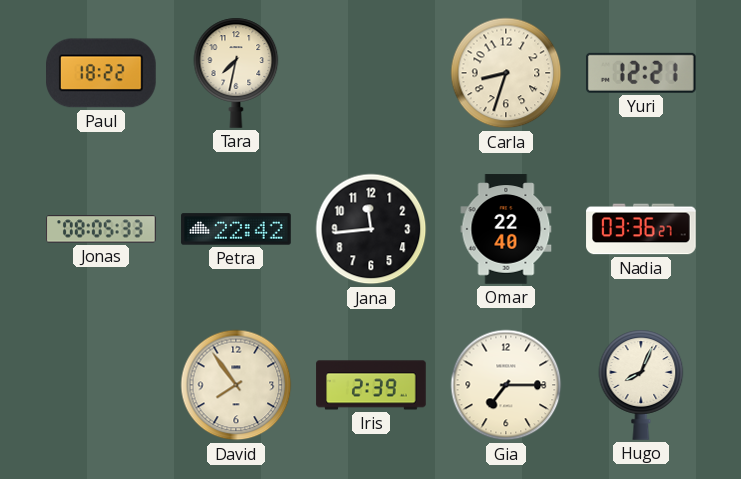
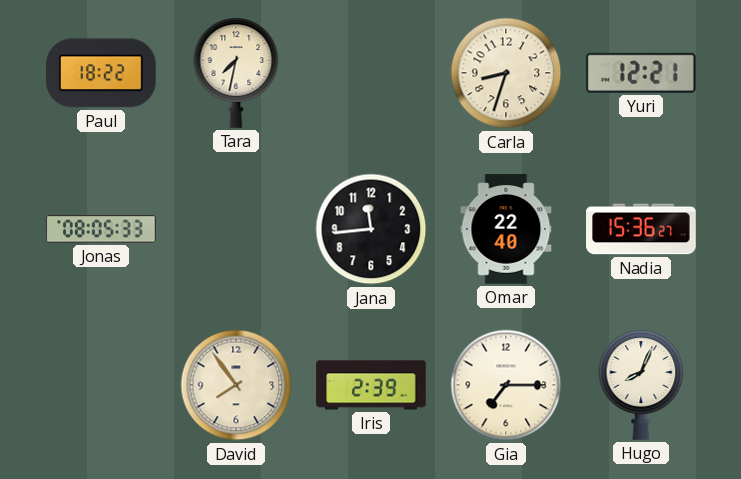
Petra: 22:42 -> none
Nadia: 03:36 -> 15:36
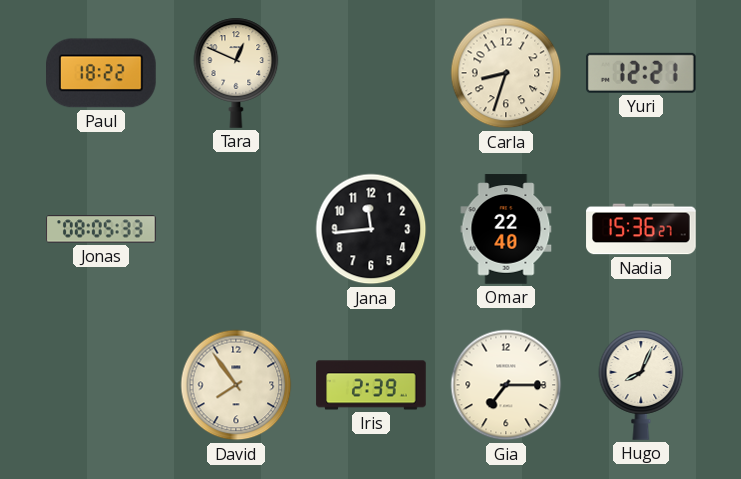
Tara: 7:32 -> 12:49
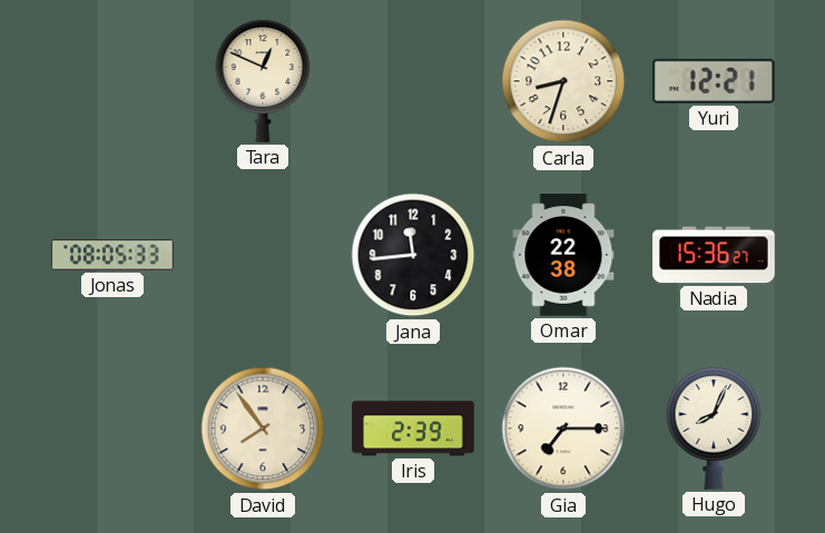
Paul: 18:22 -> none
Omar: 22:40 -> 22:38
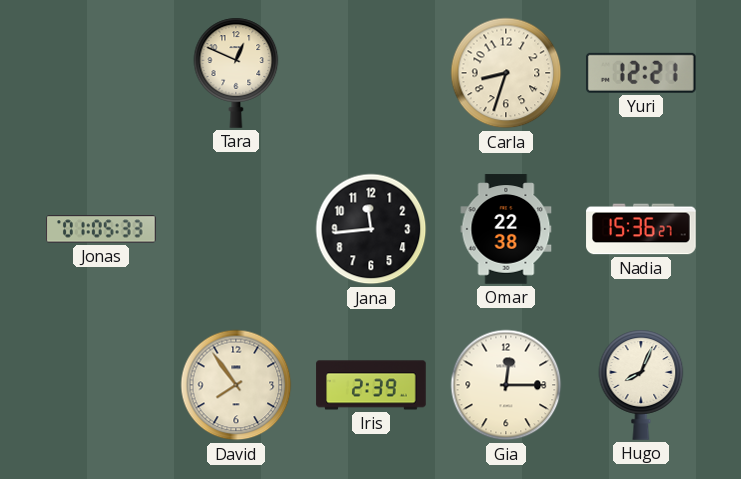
Jonas: 08:05 -> 01:05
Gia: 7:15 -> 12:15
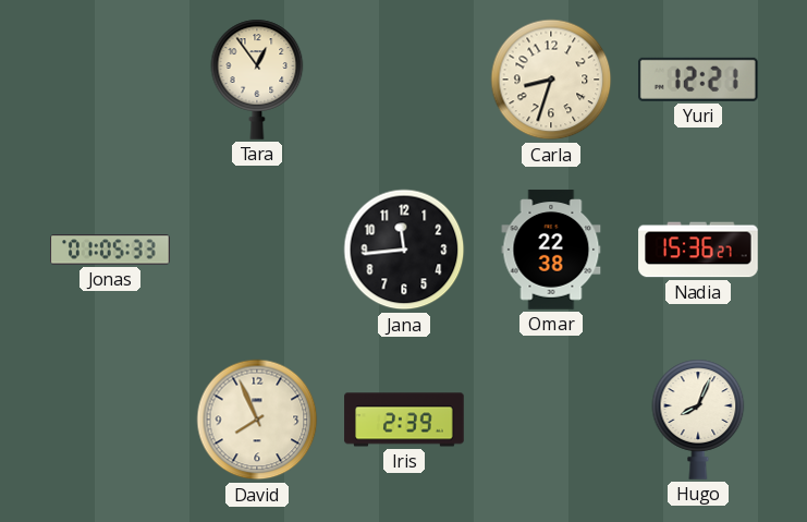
Tara: 12:49 -> 12:54
David: 7:54 -> 7:56
Gia: 12:15 -> none
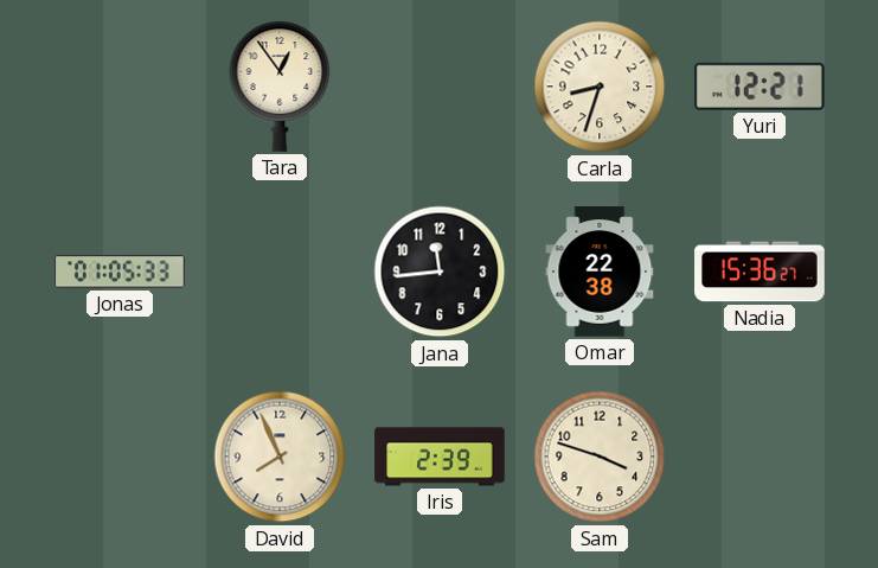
Sam: none -> 3:48
Hugo: 8:04 -> none
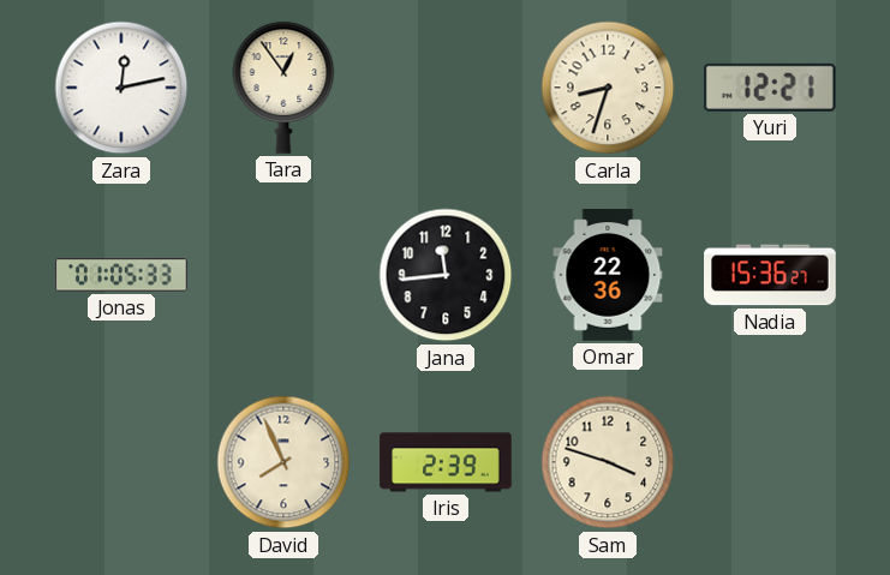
Zara: none -> 12:13
Omar: 22:38 -> 22:36
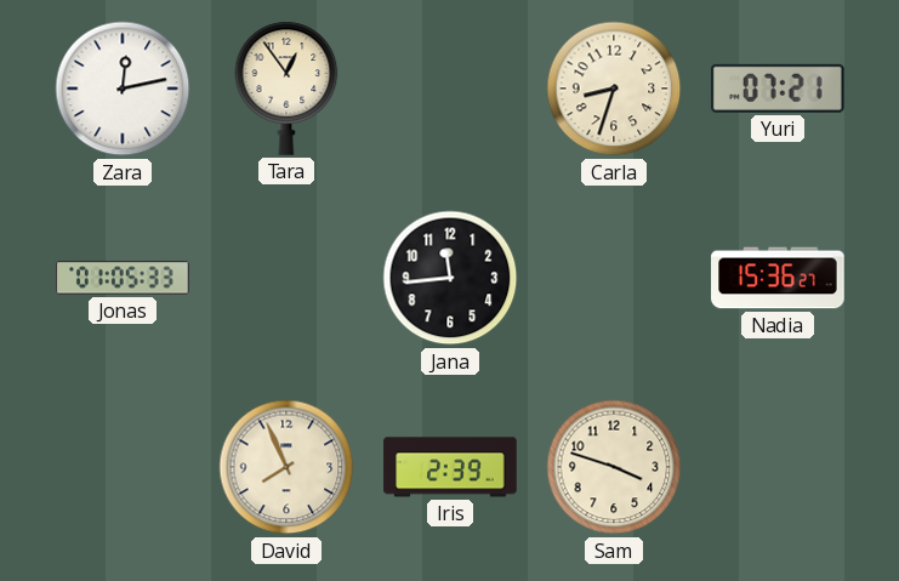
Yuri: 12:21 -> 07:21
Omar: 22:36 -> none
